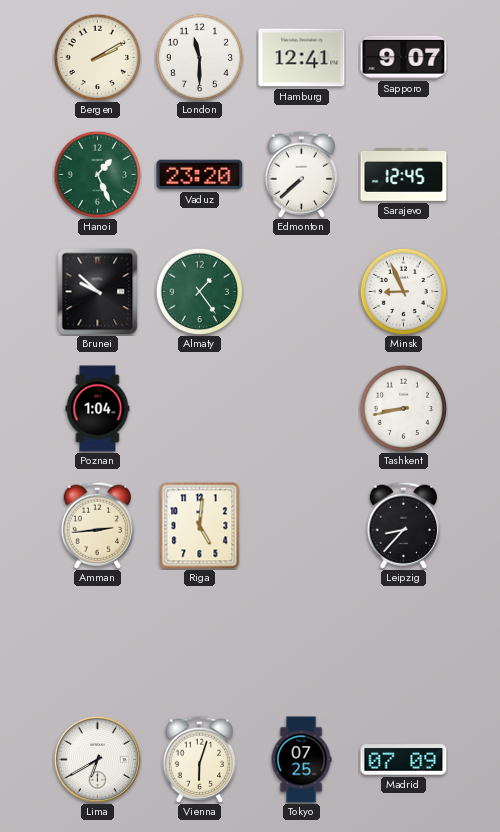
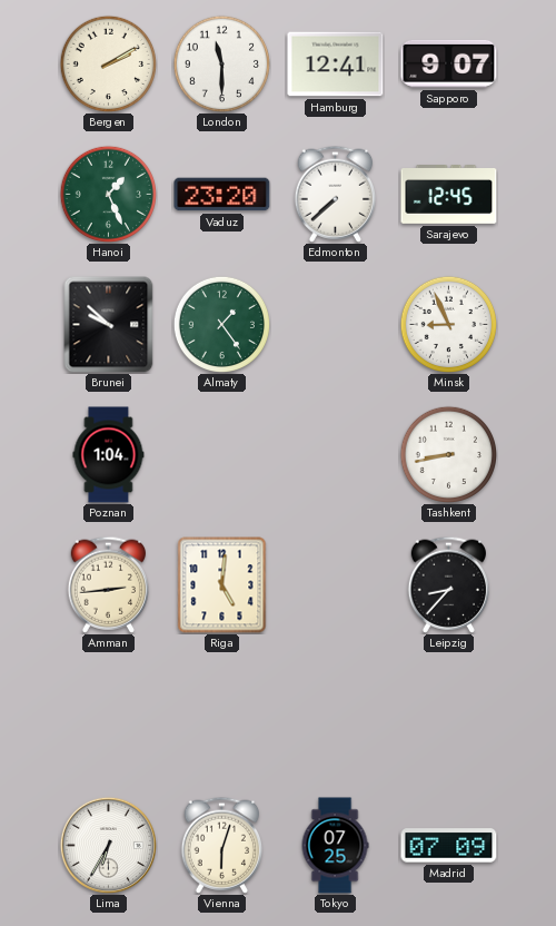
Lima: 6:40 -> 6:35
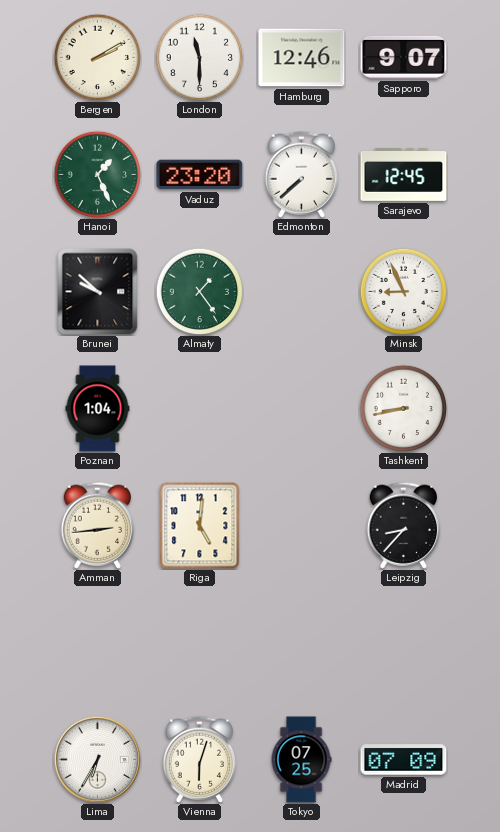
Hamburg: 12:41 -> 12:46
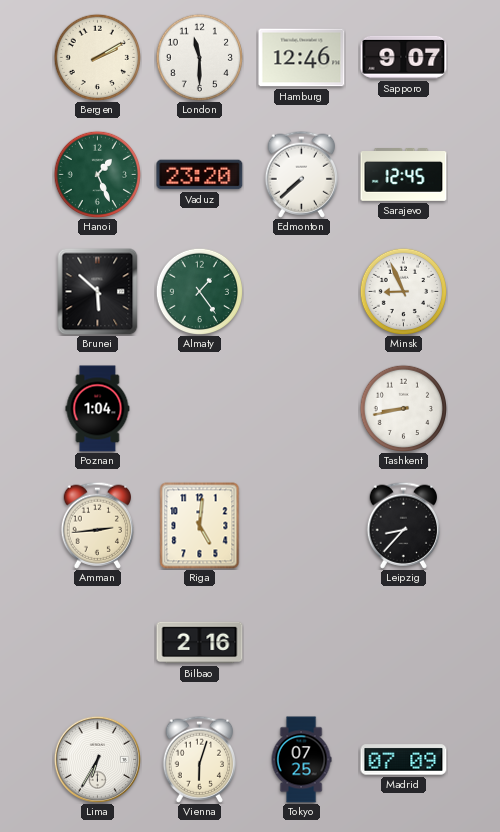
Brunei: 9:52 -> 5:52
Bilbao: none -> 2:16
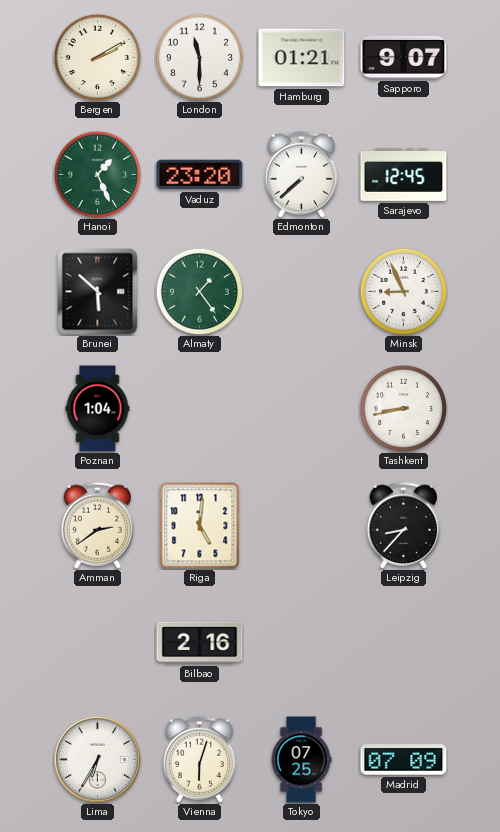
Hamburg: 12:46 -> 01:21
Amman: 2:44 -> 2:39
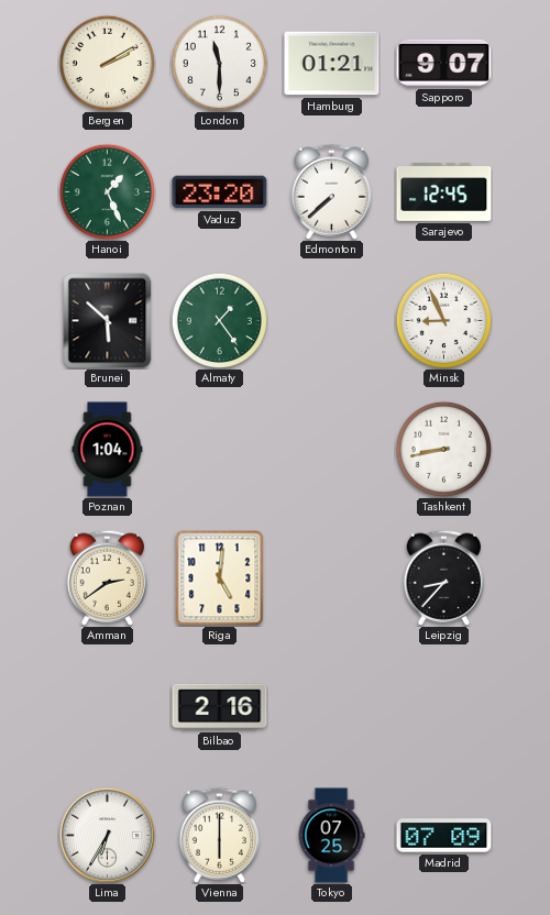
Vienna: 6:03 -> 6:00
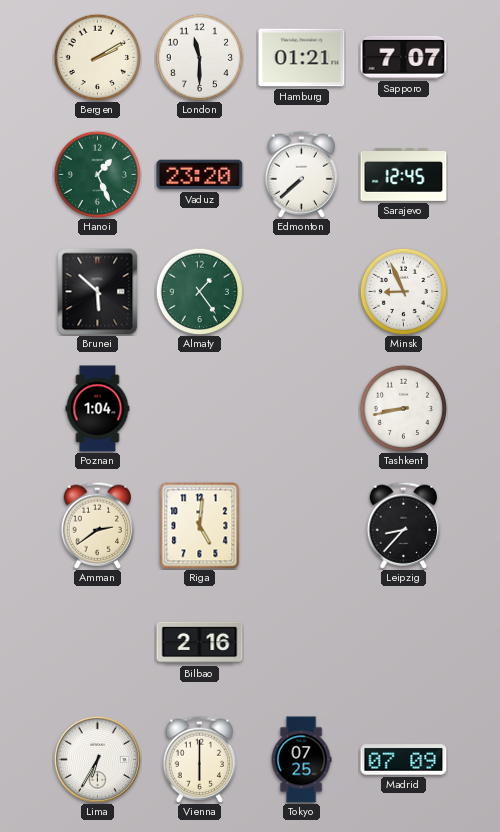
Sapporo: 9:07 -> 7:07
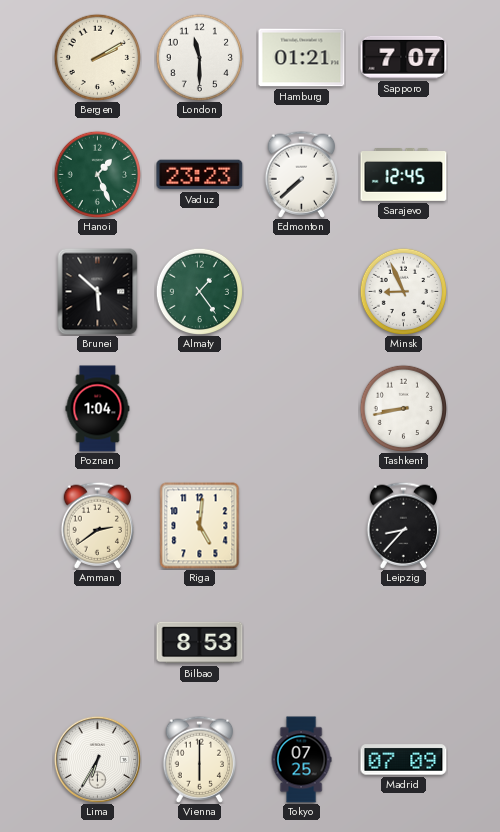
Vaduz: 23:20 -> 23:23
Bilbao: 2:16 -> 8:53
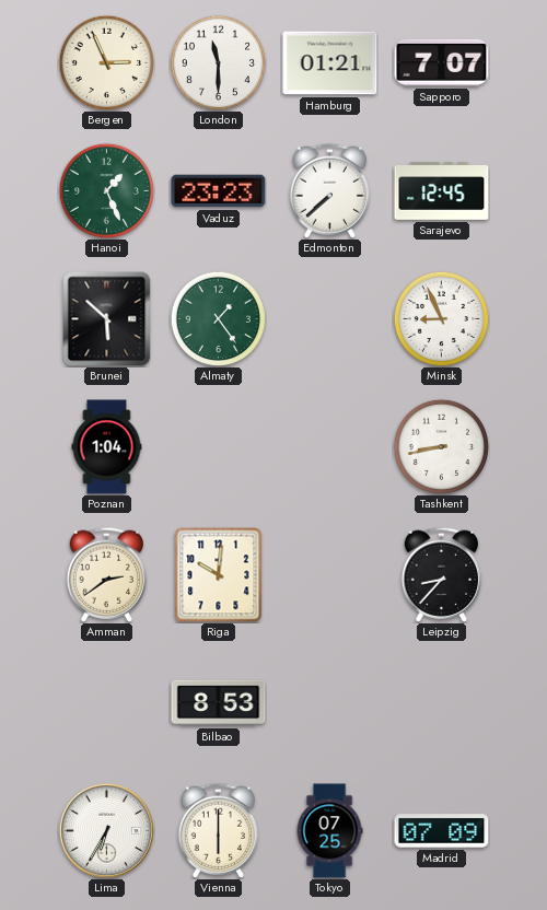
Bergen: 2:10 -> 2:56
Riga: 5:01 -> 10:01
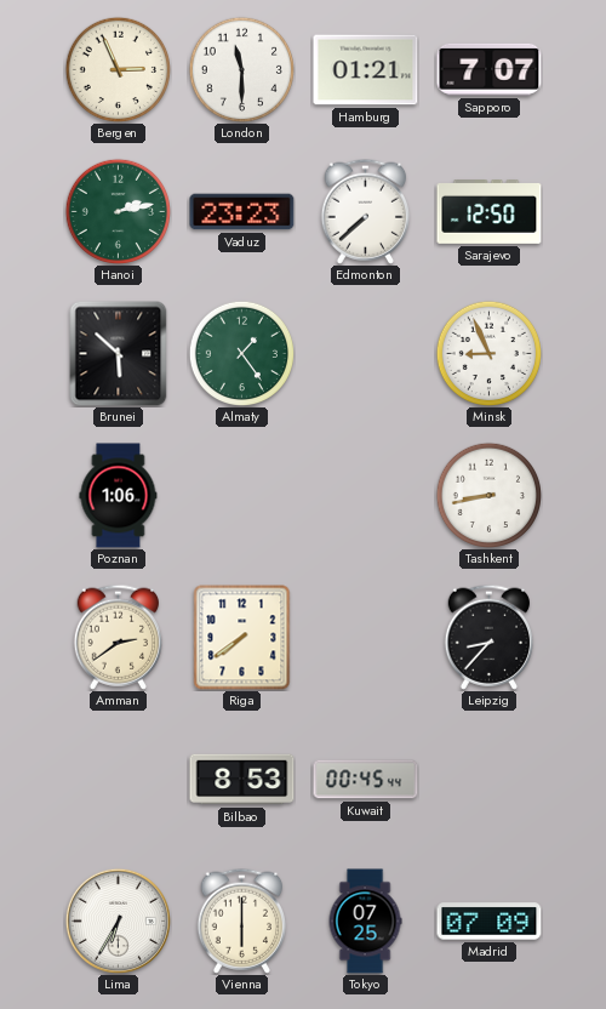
Hanoi: 1:26 -> 2:13
Sarajevo: 12:45 -> 12:50
Poznan: 1:04 -> 1:06
Riga: 10:01 -> 7:39
Kuwait: none -> 00:45
